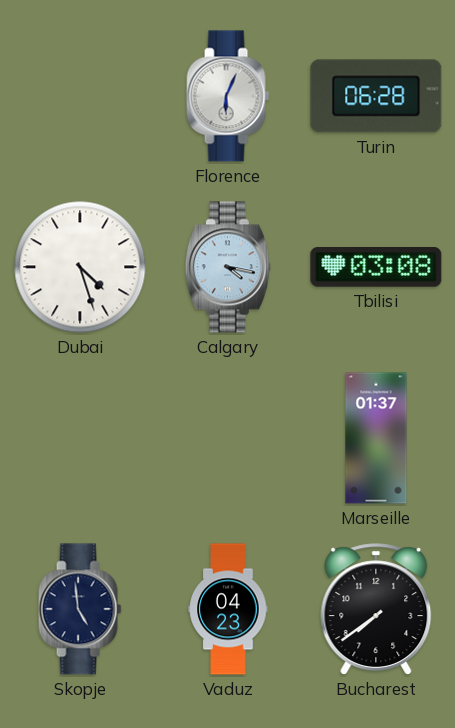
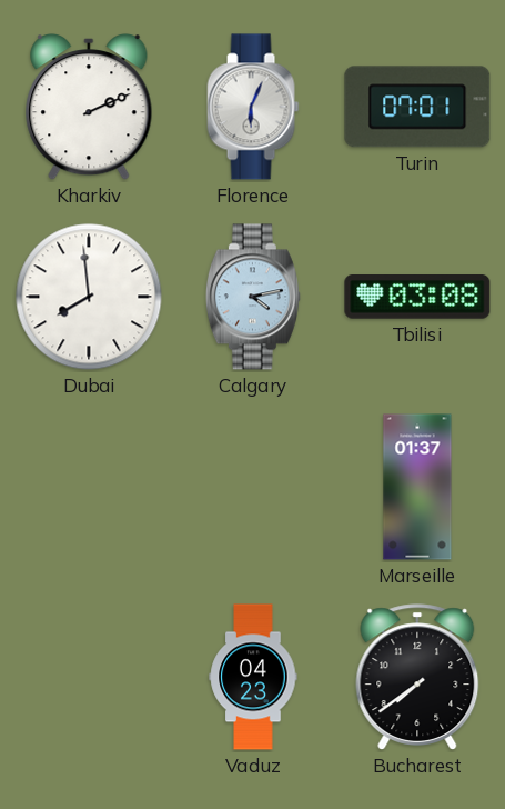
Kharkiv: none -> 2:11
Turin: 06:28 -> 07:01
Dubai: 4:27 -> 7:59
Calgary: 4:17 -> 4:13
Skopje: 4:59 -> none
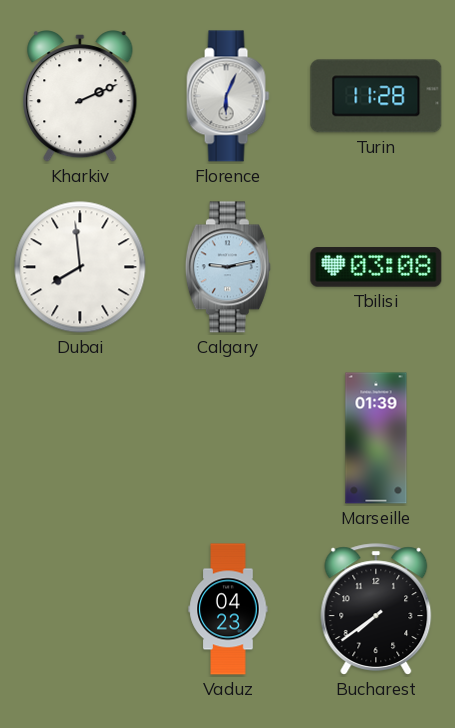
Turin: 07:01 -> 11:28
Calgary: 4:13 -> 9:13
Marseille: 01:37 -> 01:39
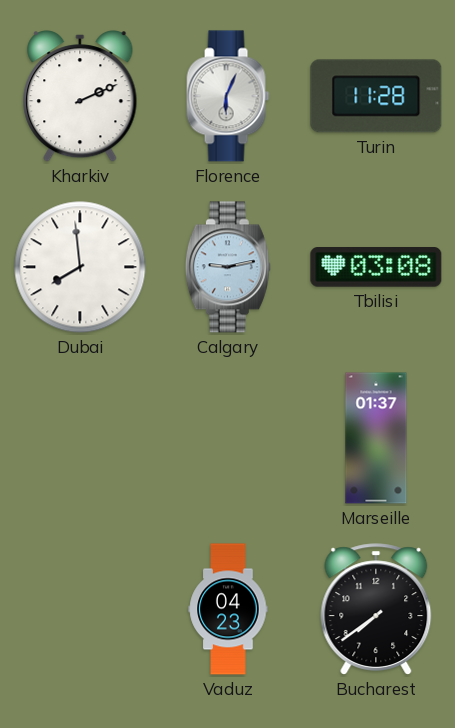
Marseille: 01:39 -> 01:37
